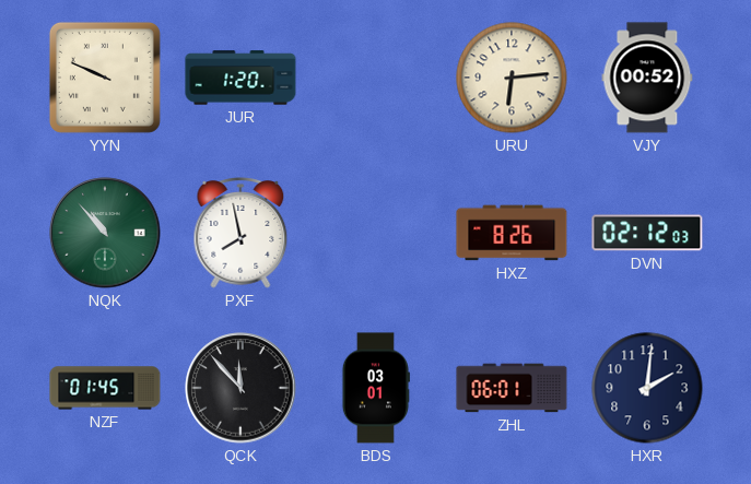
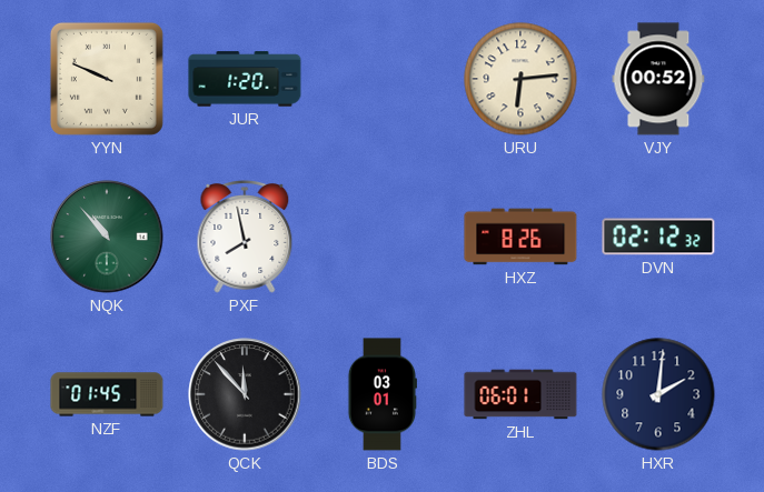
DVN: 02:12:03 -> 02:12:32
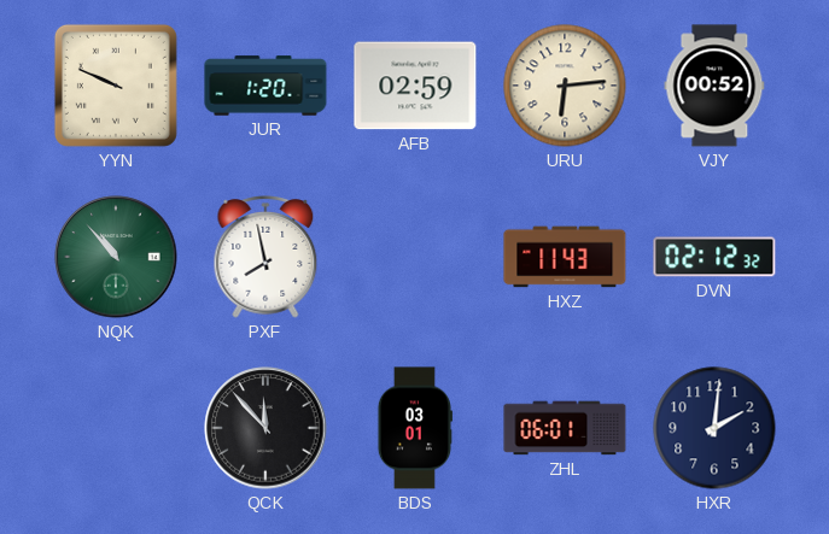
AFB: none -> 02:59
HXZ: 8:26 -> 11:43
NZF: 01:45 -> none
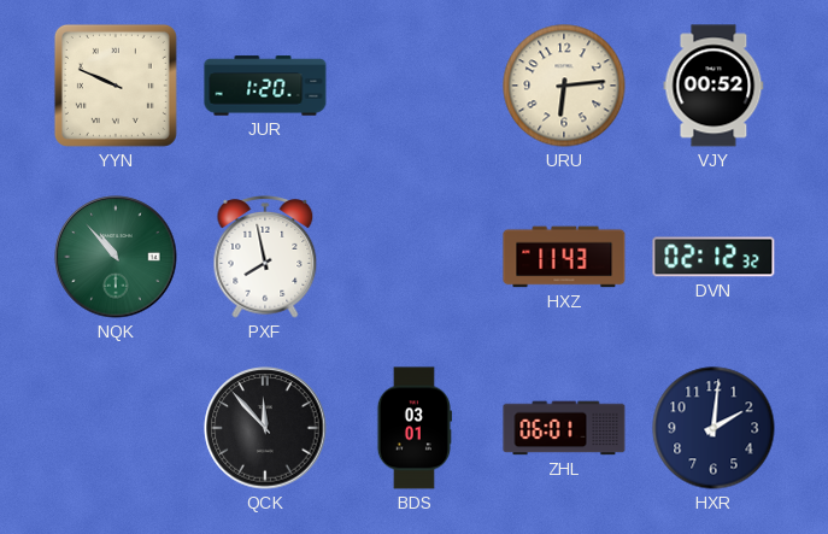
AFB: 02:59 -> none
